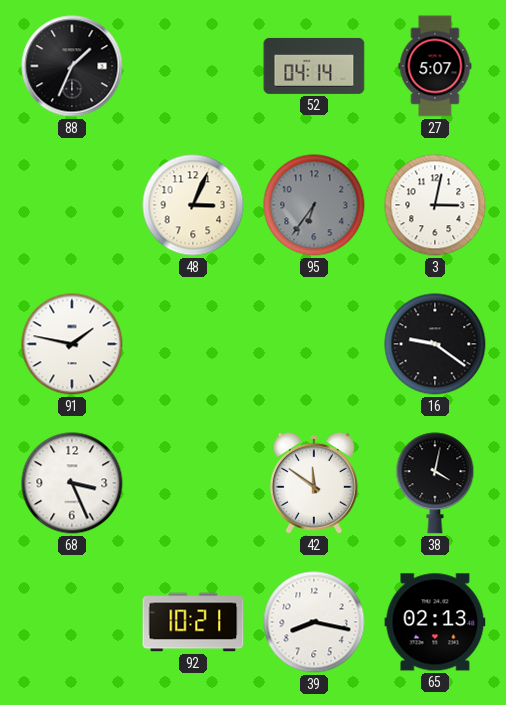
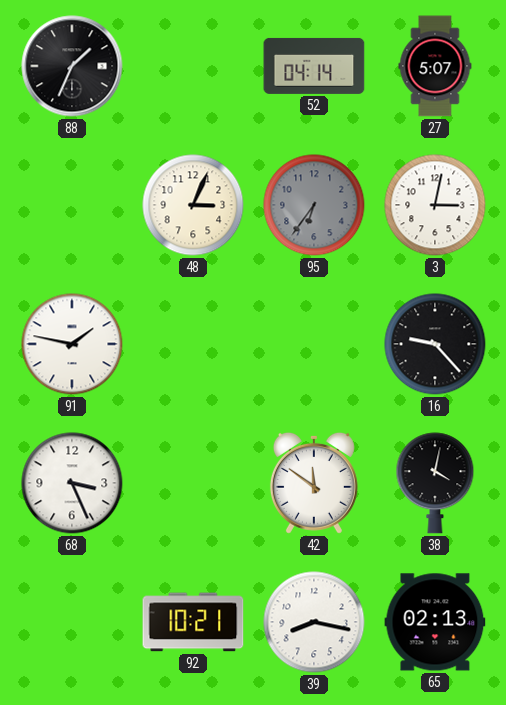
16: 9:21 -> 9:23
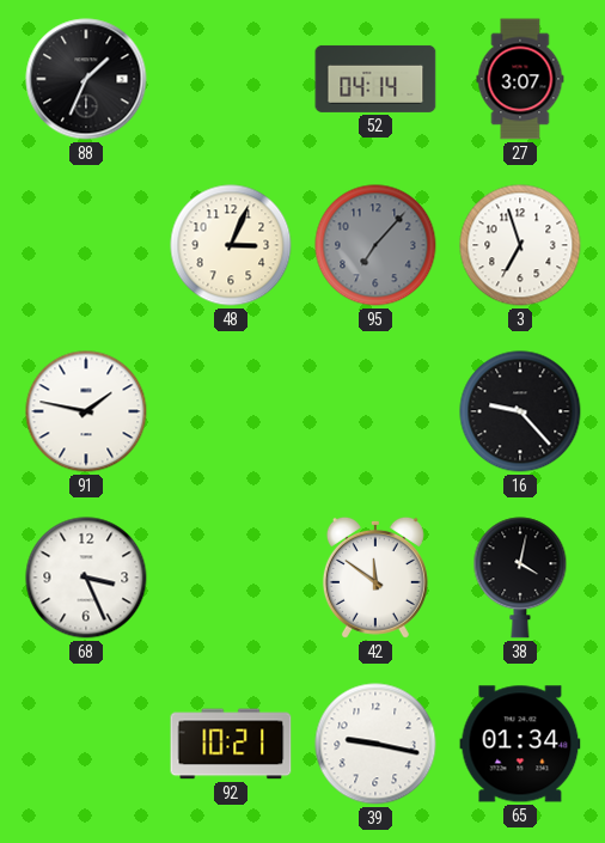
27: 5:07 -> 3:07
95: 6:36 -> 7:07
3: 3:02 -> 6:57
39: 8:17 -> 9:17
65: 02:13 -> 01:34
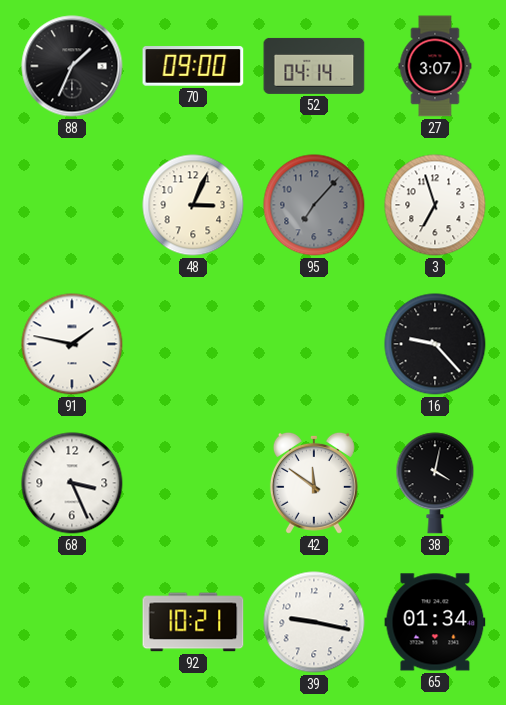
70: none -> 09:00
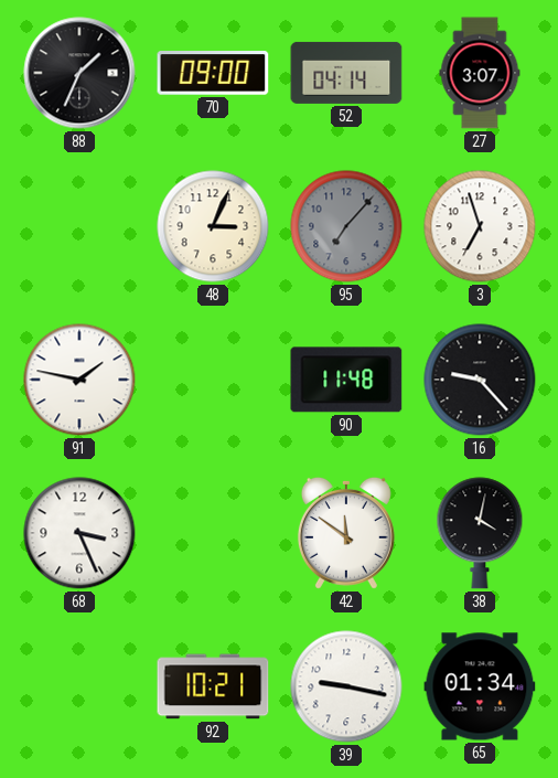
90: none -> 11:48
